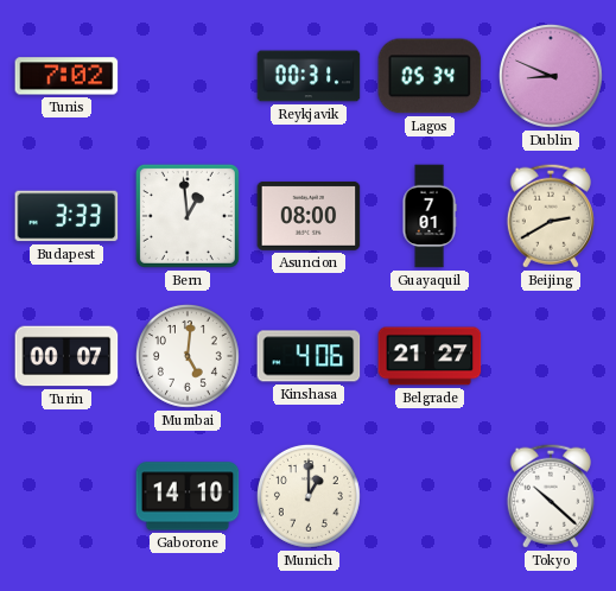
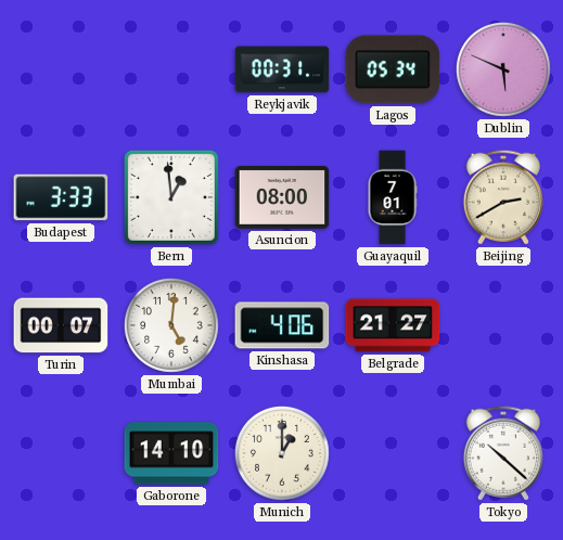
Tunis: 7:02 -> none
Dublin: 8:49 -> 5:49
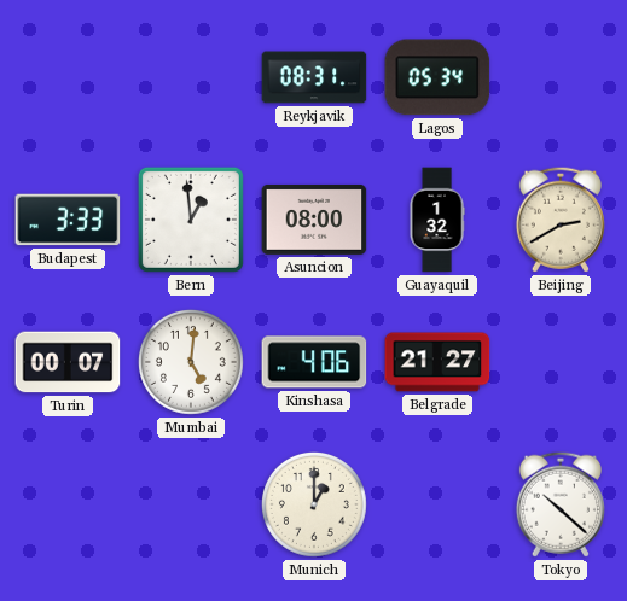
Reykjavik: 00:31 -> 08:31
Dublin: 5:49 -> none
Guayaquil: 7:01 -> 1:32
Gaborone: 14:10 -> none
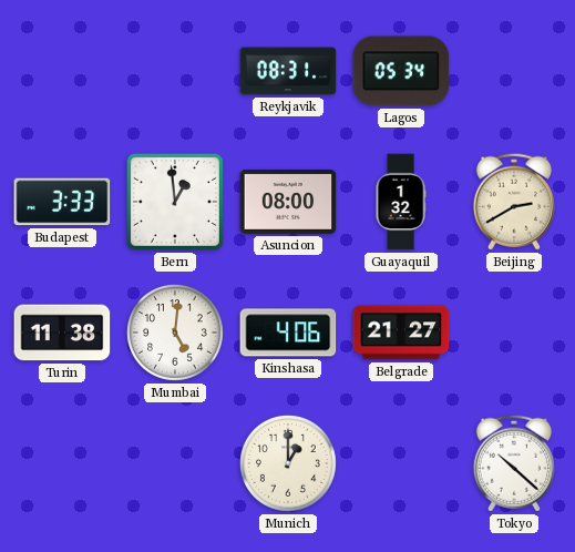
Turin: 00:07 -> 11:38
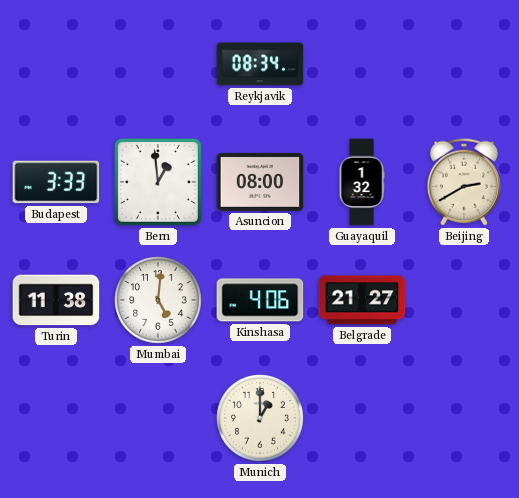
Reykjavik: 08:31 -> 08:34
Lagos: 05:34 -> none
Tokyo: 10:22 -> none
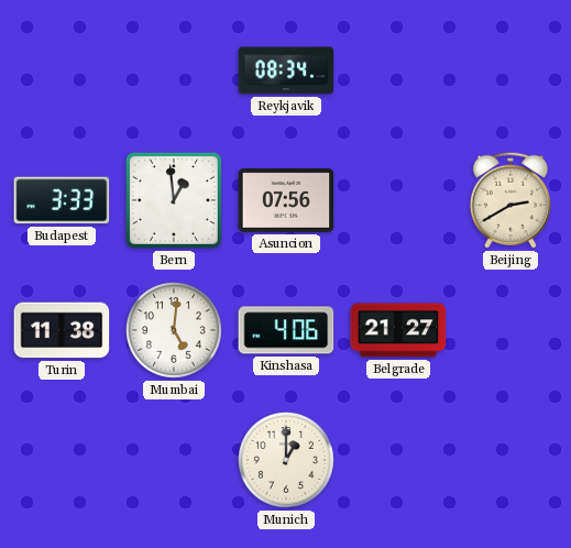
Asuncion: 08:00 -> 07:56
Guayaquil: 1:32 -> none
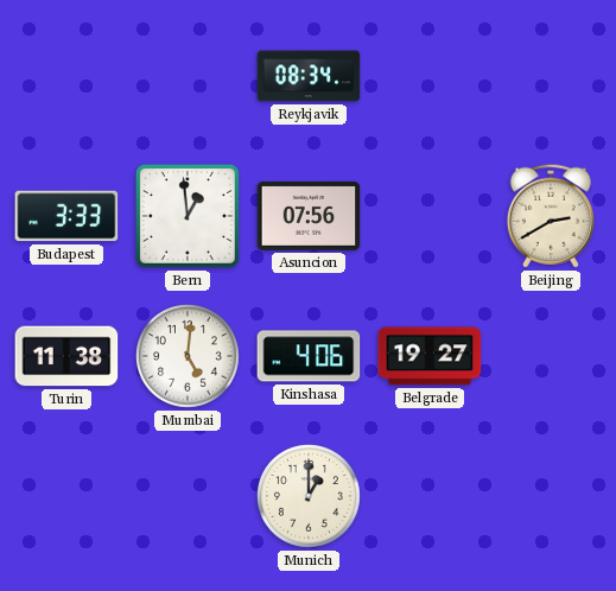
Belgrade: 21:27 -> 19:27
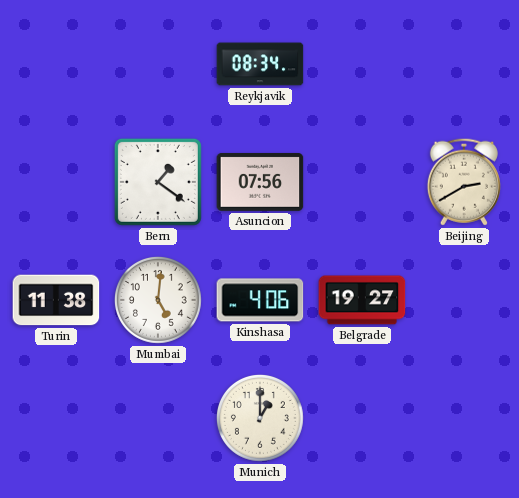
Budapest: 3:33 -> none
Bern: 12:59 -> 1:21
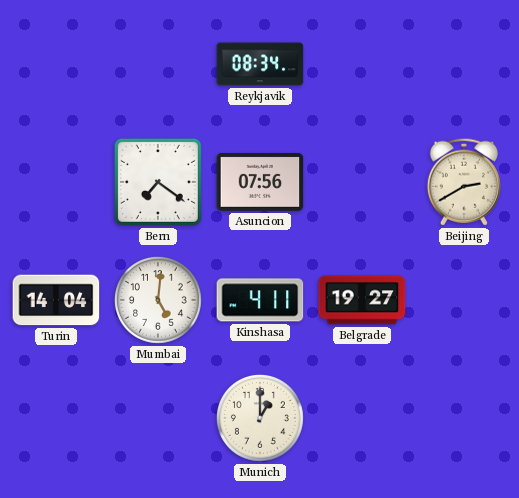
Bern: 1:21 -> 7:21
Turin: 11:38 -> 14:04
Kinshasa: 4:06 -> 4:11
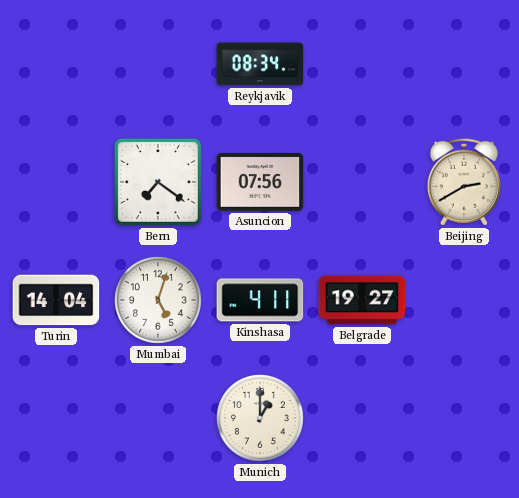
Mumbai: 5:01 -> 5:03
